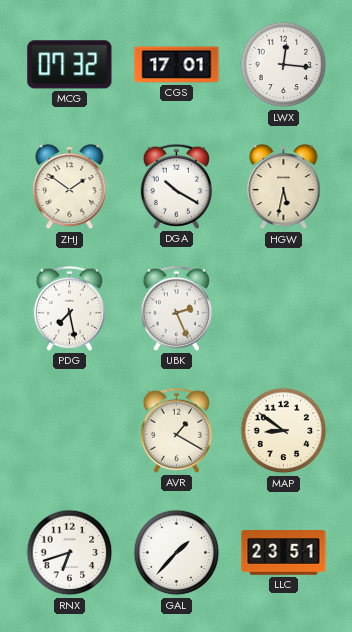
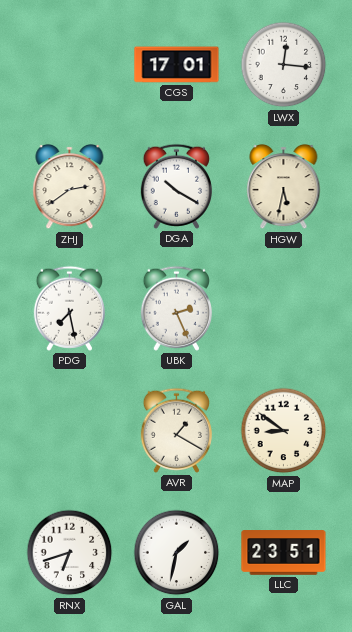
MCG: 07:32 -> none
ZHJ: 1:51 -> 2:39
GAL: 1:37 -> 1:32
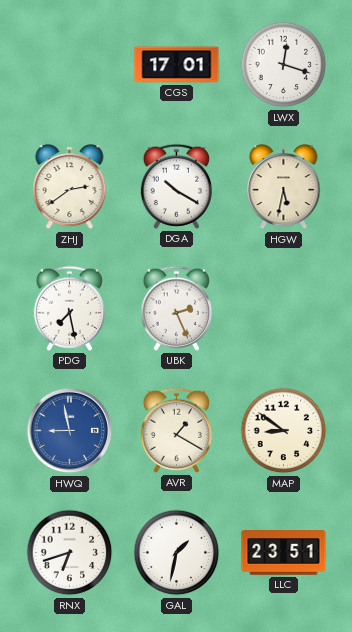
LWX: 12:16 -> 12:18
HWQ: none -> 8:58
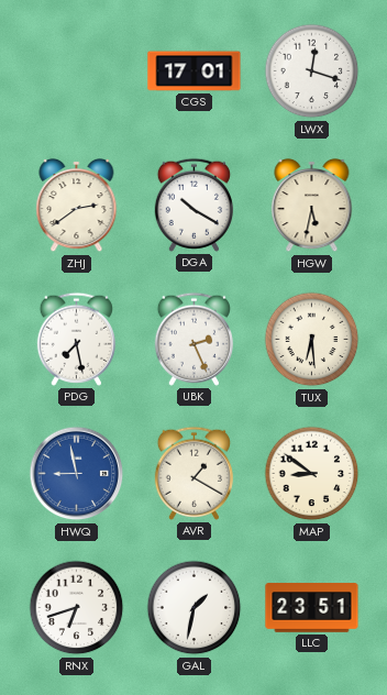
TUX: none -> 6:29
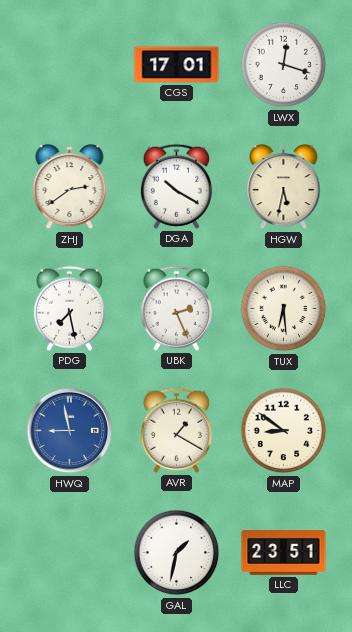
RNX: 6:42 -> none
